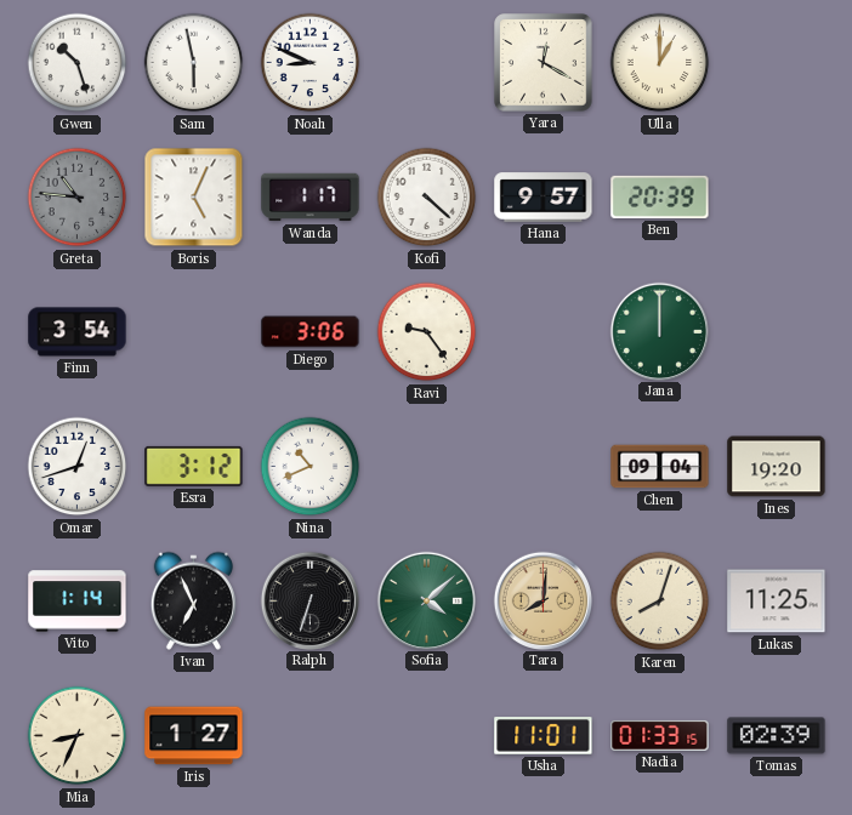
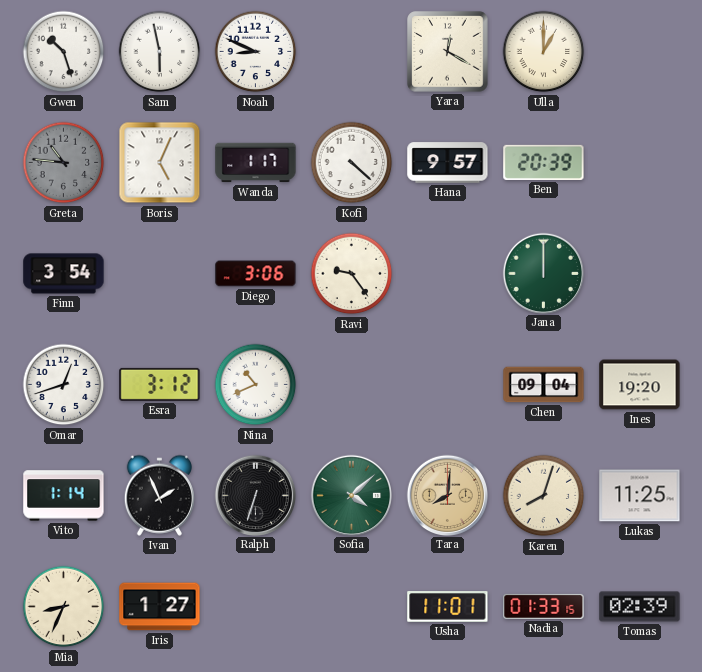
Ivan: 6:56 -> 1:56
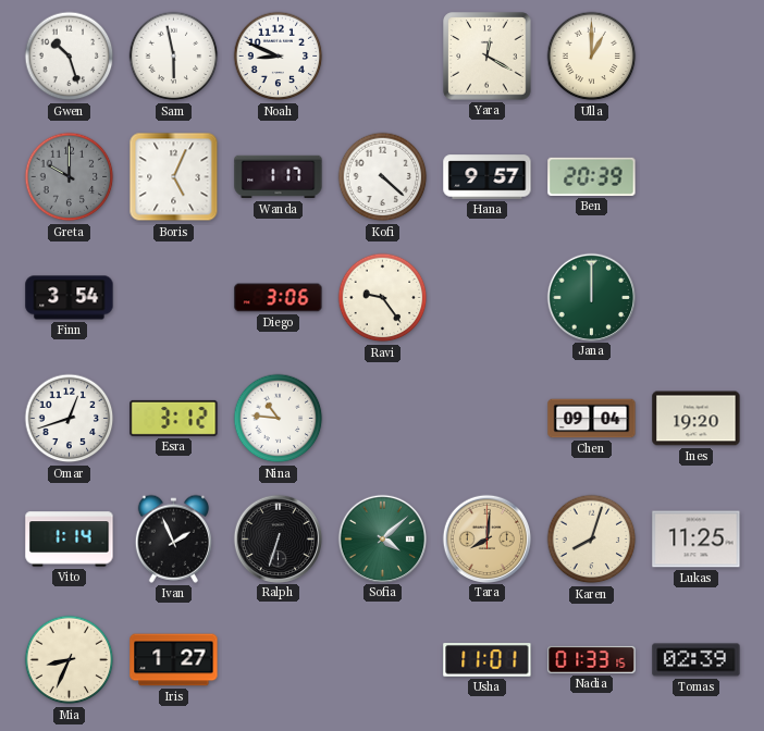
Greta: 10:46 -> 10:00
Nina: 10:41 -> 10:46
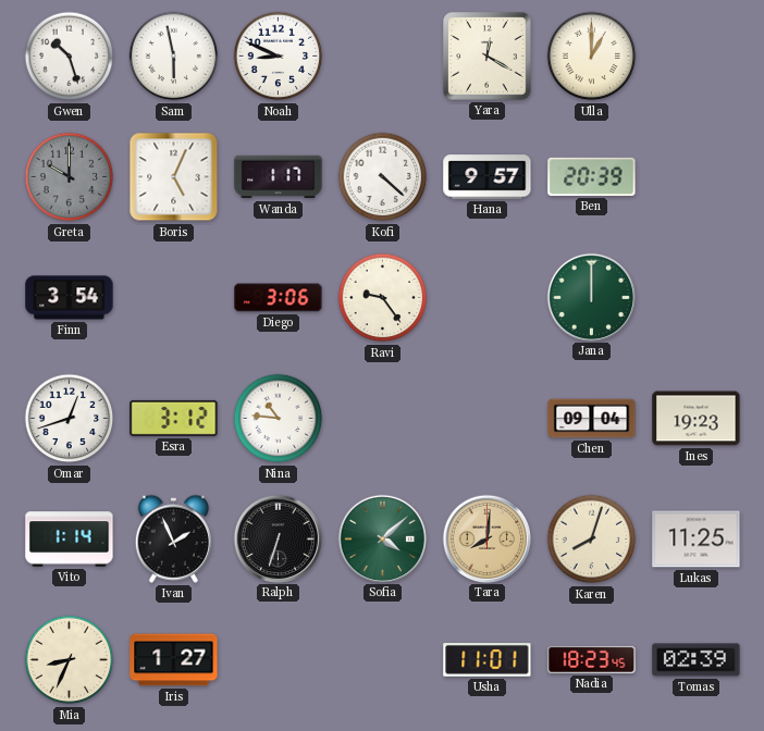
Ines: 19:20 -> 19:23
Nadia: 01:33 -> 18:23
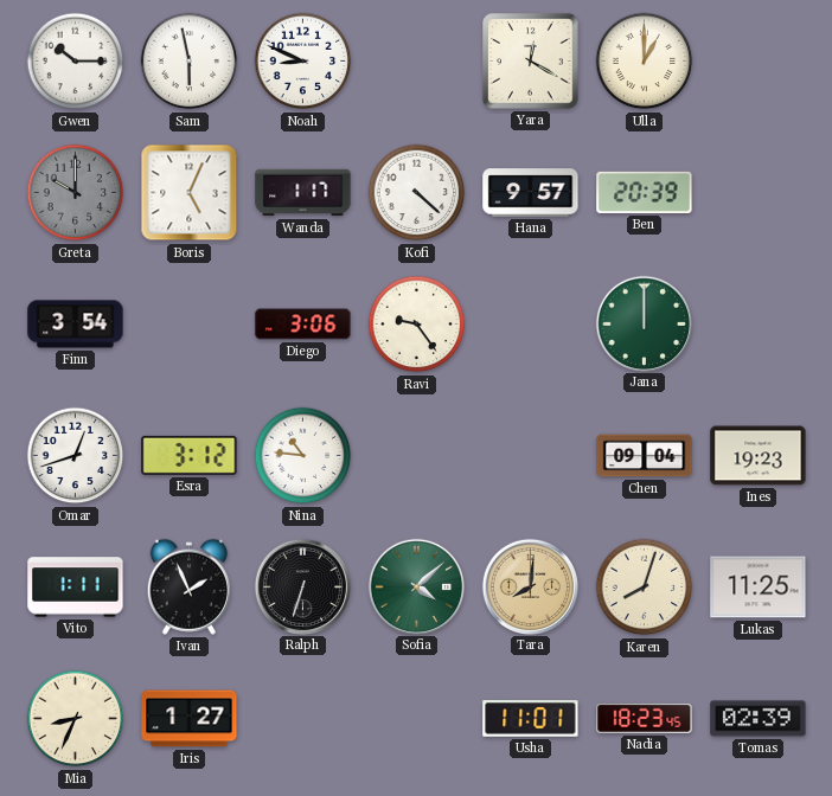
Gwen: 10:27 -> 10:15
Vito: 1:14 -> 1:11
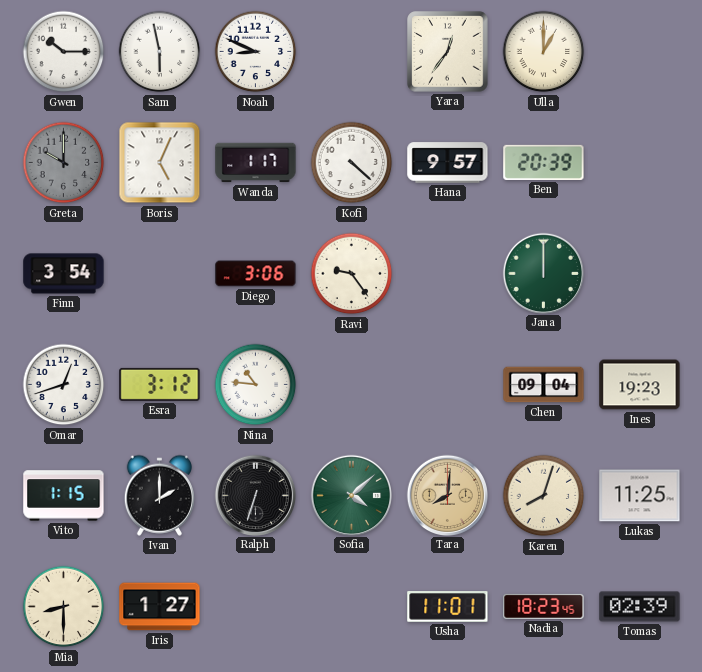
Yara: 12:20 -> 12:36
Vito: 1:11 -> 1:15
Ivan: 1:56 -> 2:00
Mia: 8:34 -> 8:30
